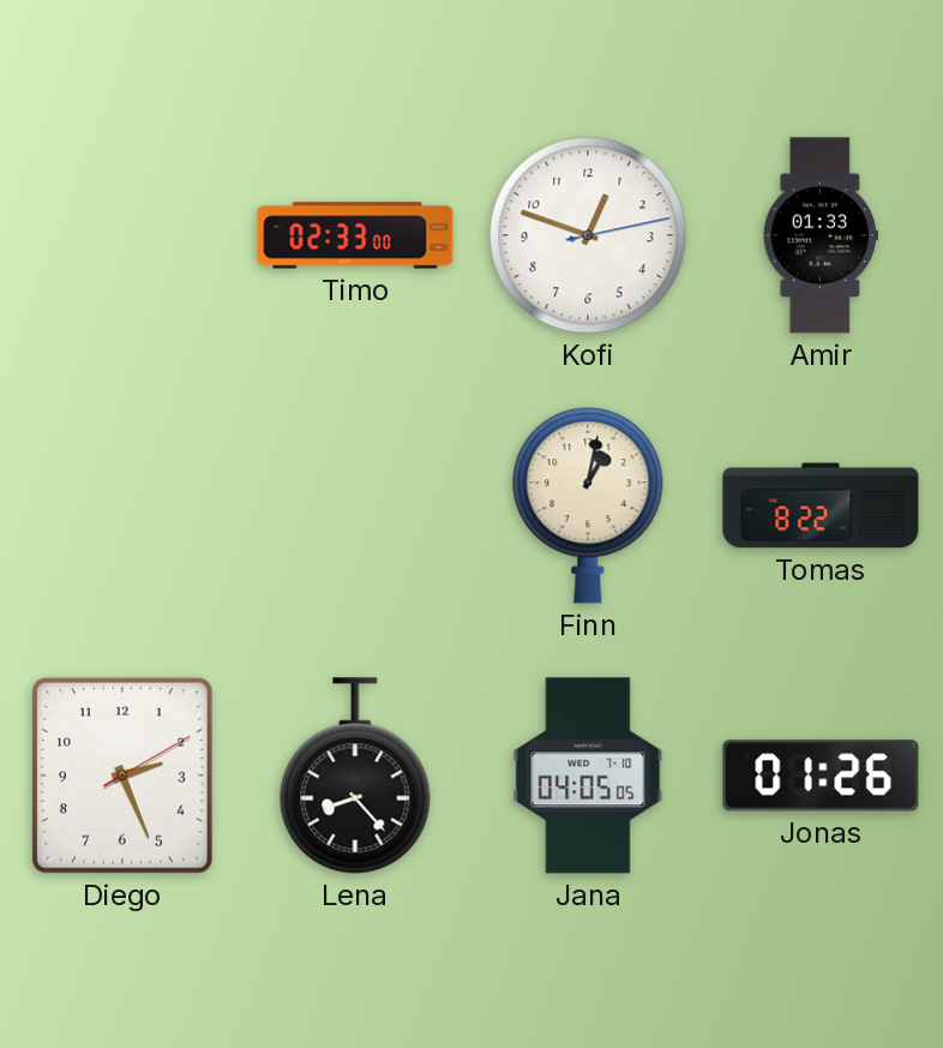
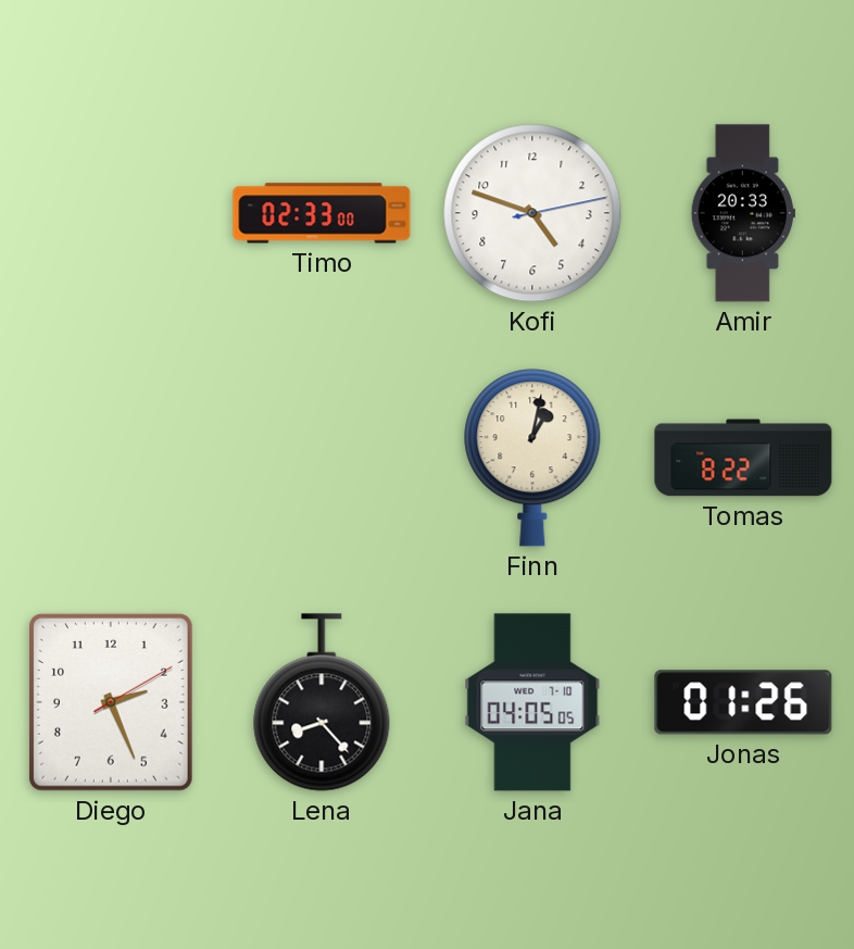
Kofi: 12:48 -> 4:48
Amir: 01:33 -> 20:33
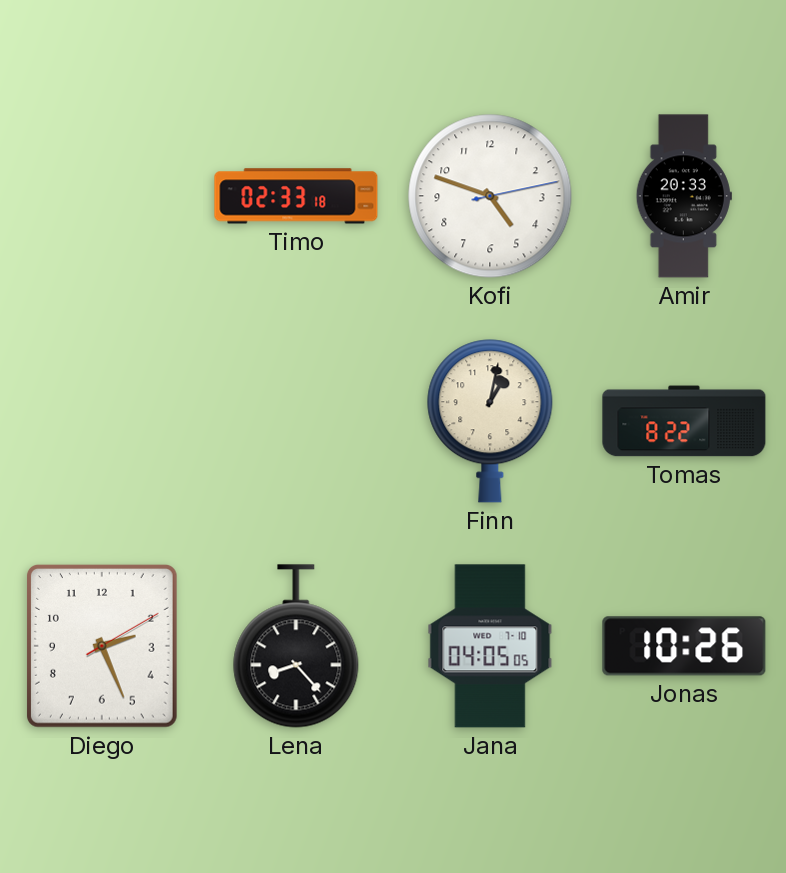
Timo: 02:33:00 -> 02:33:18
Jonas: 01:26 -> 10:26
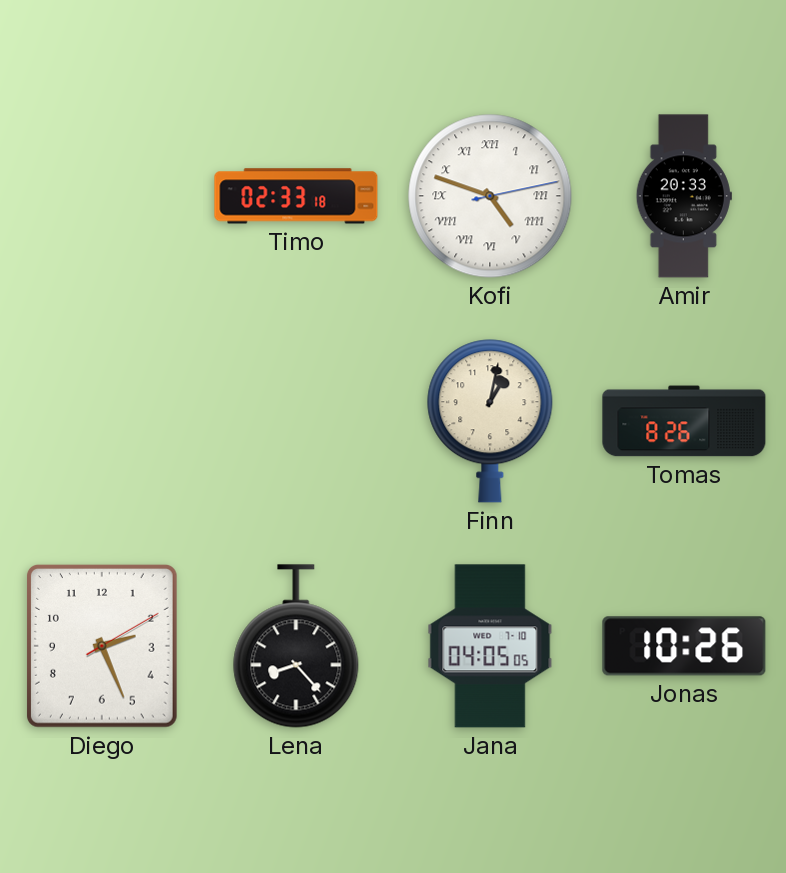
Kofi numerals: Arabic -> Roman
Tomas: 8:22 -> 8:26
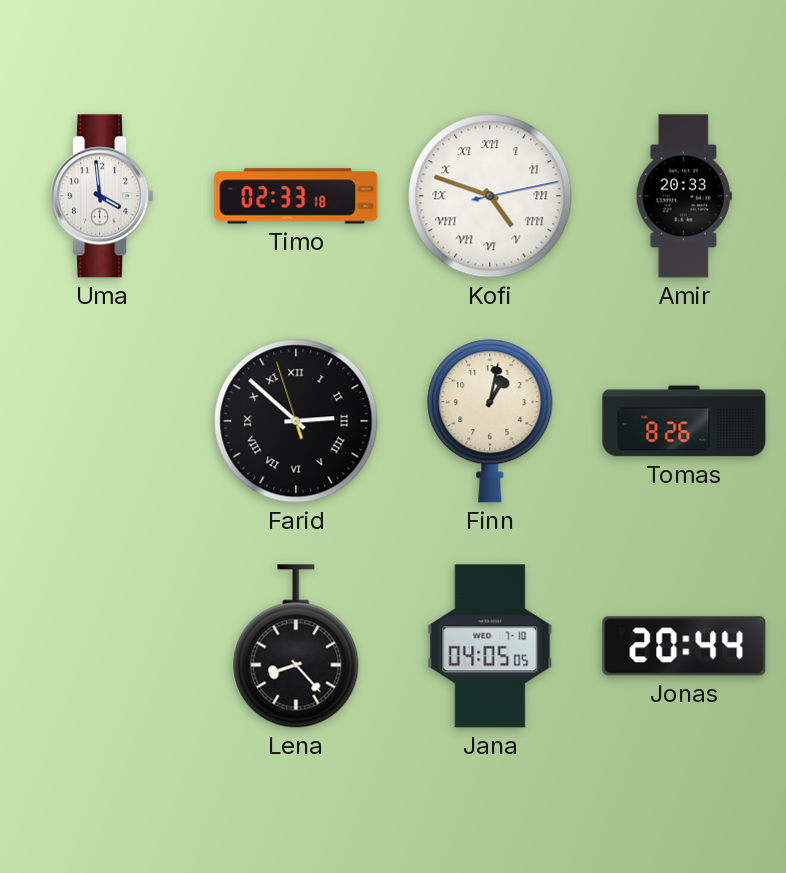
Uma: none -> 3:59
Farid: none -> 2:51
Diego: 2:26 -> none
Jonas: 10:26 -> 20:44
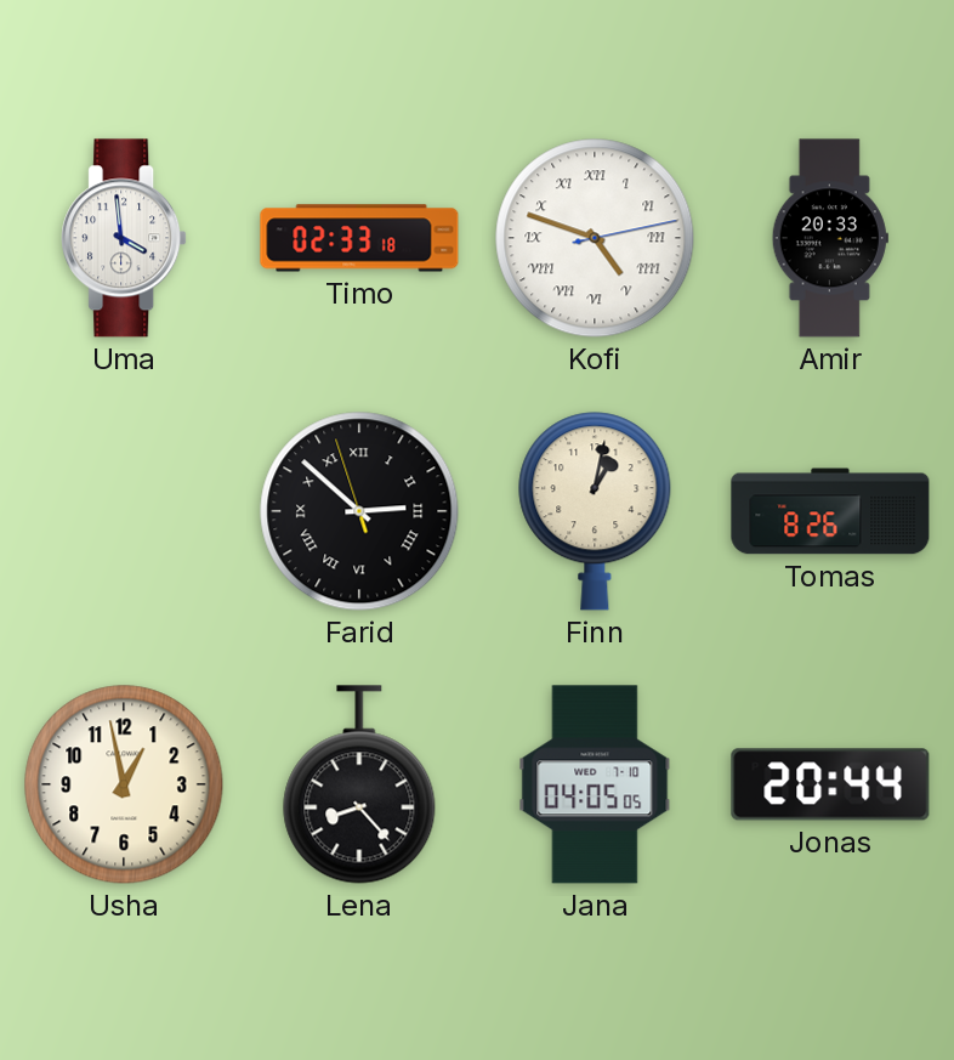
Usha: none -> 12:58
